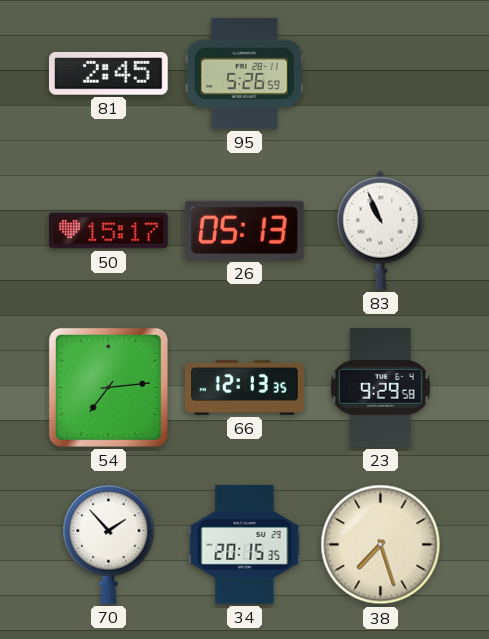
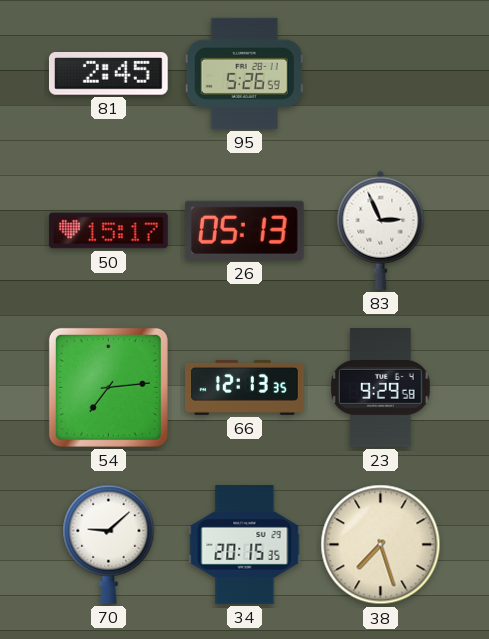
83: 10:56 -> 2:56
70: 1:53 -> 9:08
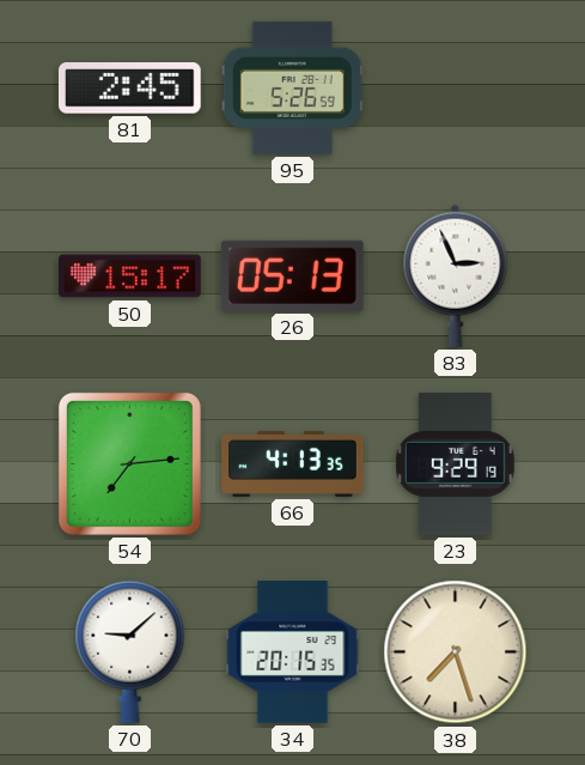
66: 12:13 -> 4:13
23: 9:29:58 -> 9:29:19
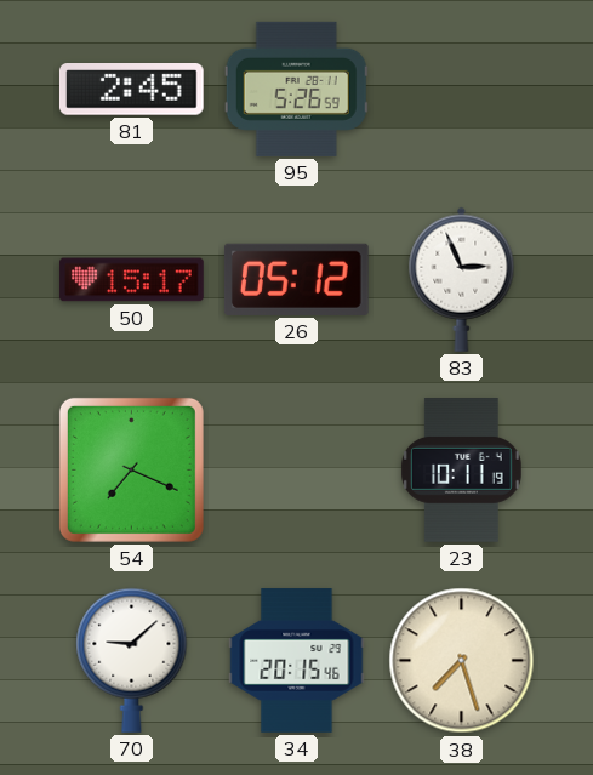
26: 05:13 -> 05:12
54: 7:14 -> 7:19
66: 4:13 -> none
23: 9:29 -> 10:11
34: 20:15:35 -> 20:15:46
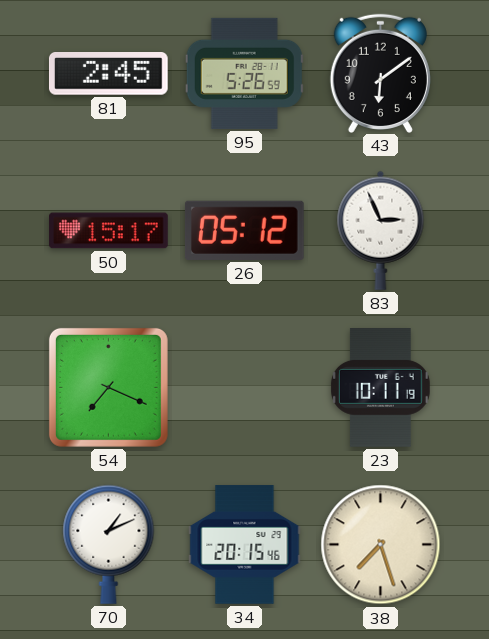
43: none -> 6:09
70: 9:08 -> 1:11
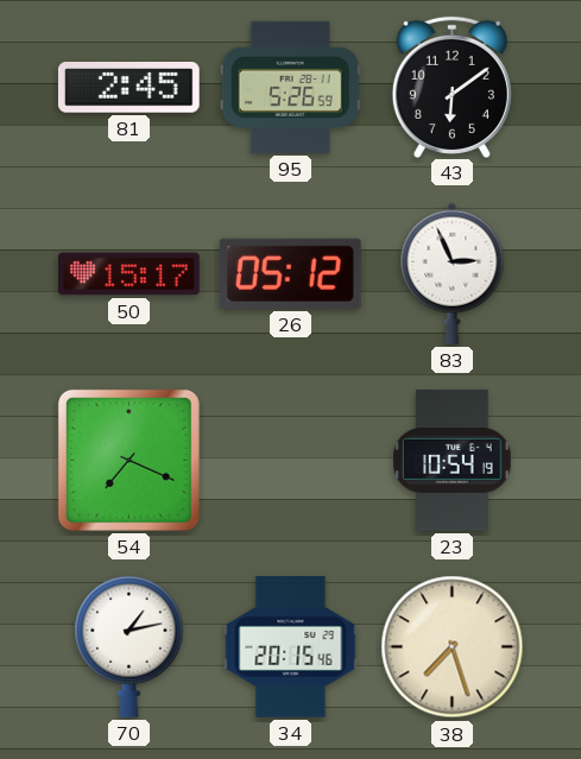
23: 10:11 -> 10:54
70: 1:11 -> 1:13
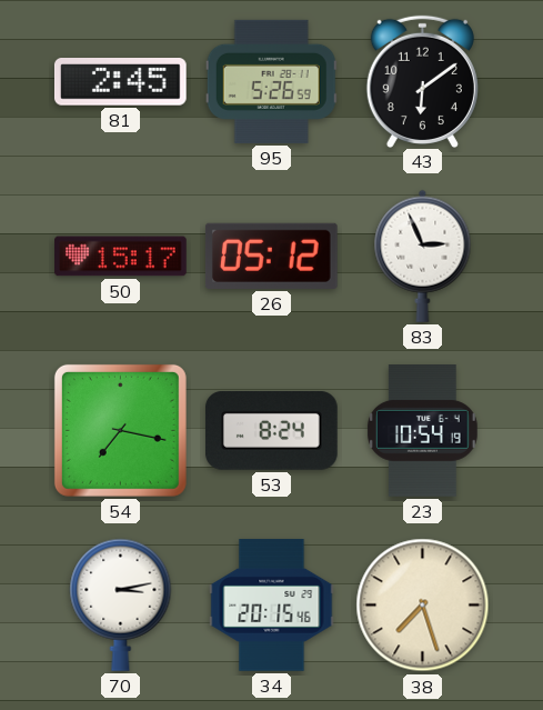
54: 7:19 -> 7:17
53: none -> 8:24
70: 1:13 -> 3:13
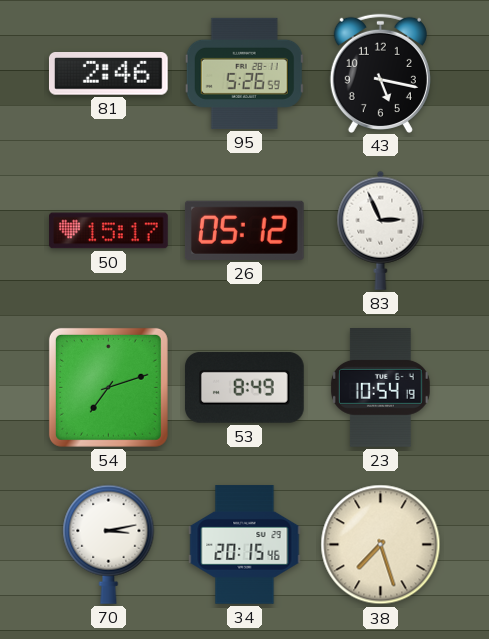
81: 2:45 -> 2:46
43: 6:09 -> 5:17
54: 7:17 -> 7:12
53: 8:24 -> 8:49
